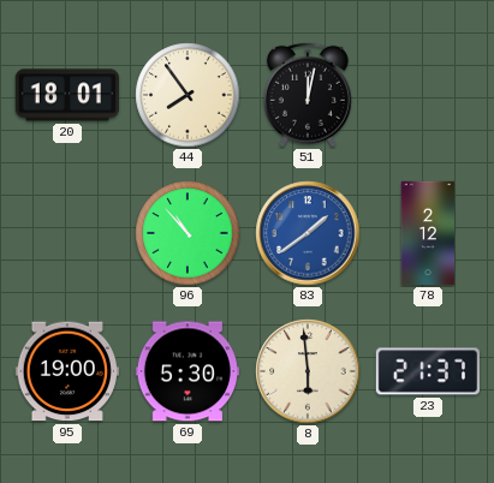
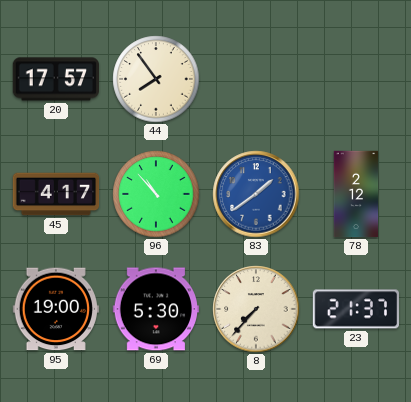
20: 18:01 -> 17:57
51: 12:02 -> none
45: none -> 4:17
8: 5:59 -> 7:37
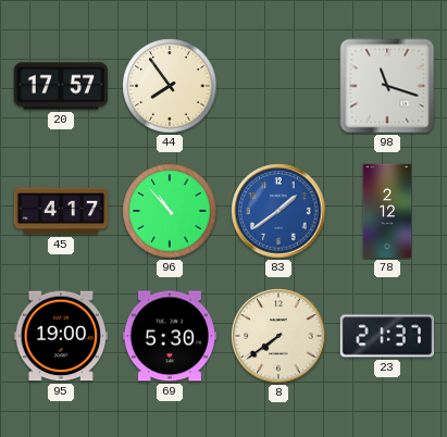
98: none -> 11:18
8: 7:37 -> 7:39
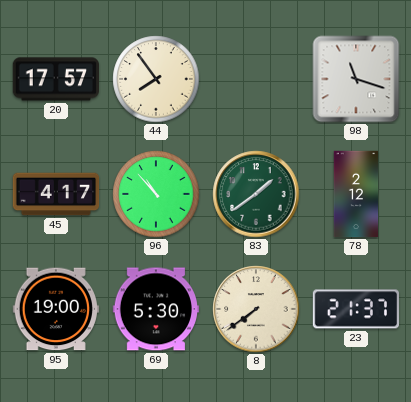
83 dial: blue -> green
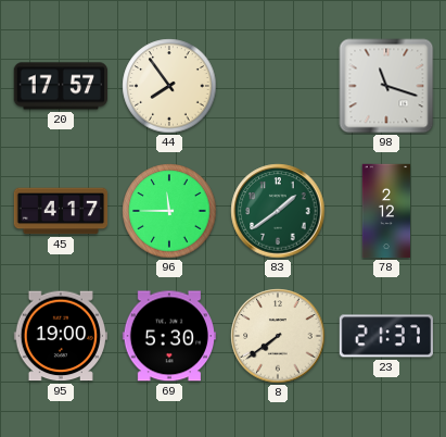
96: 10:53 -> 11:45
